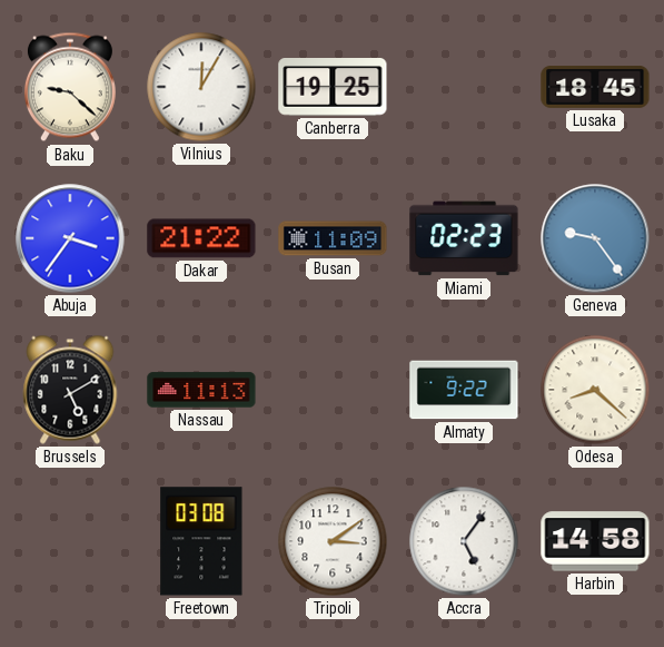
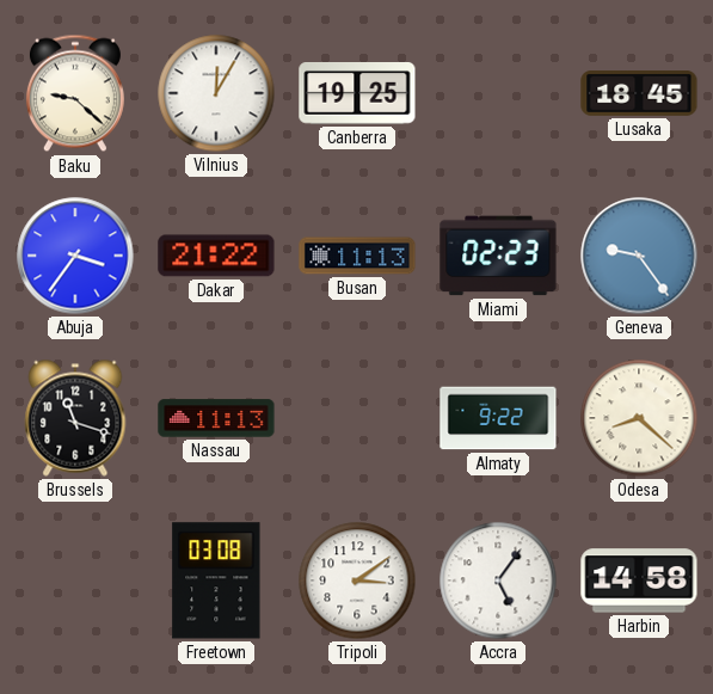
Busan: 11:09 -> 11:13
Brussels: 5:10 -> 11:18
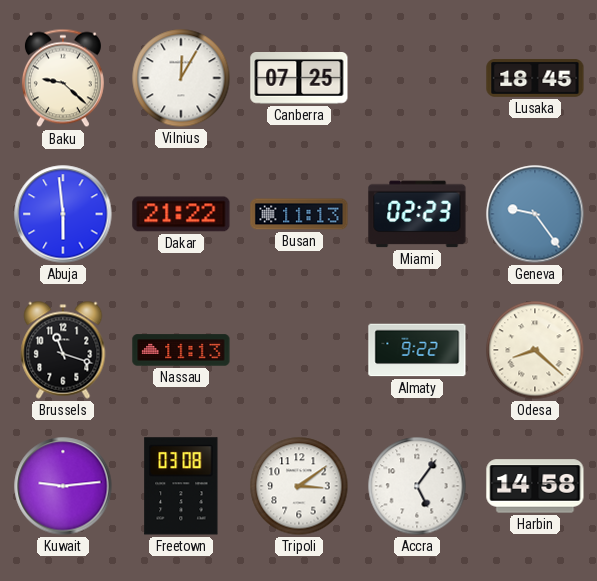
Canberra: 19:25 -> 07:25
Abuja: 3:36 -> 5:59
Kuwait: none -> 9:14
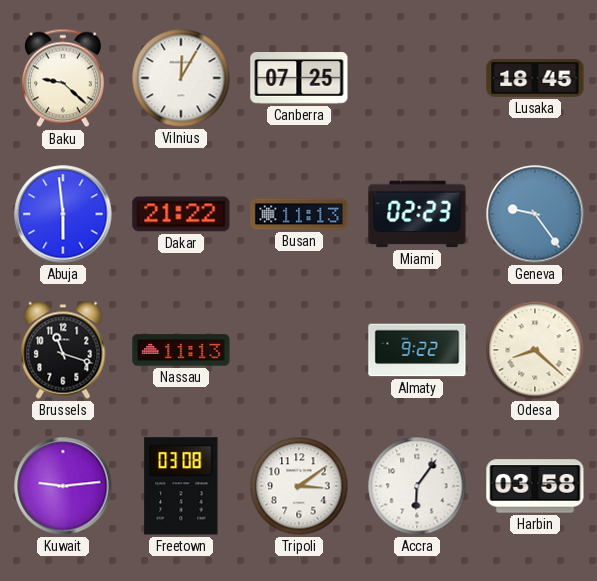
Accra: 5:06 -> 6:06
Harbin: 14:58 -> 03:58
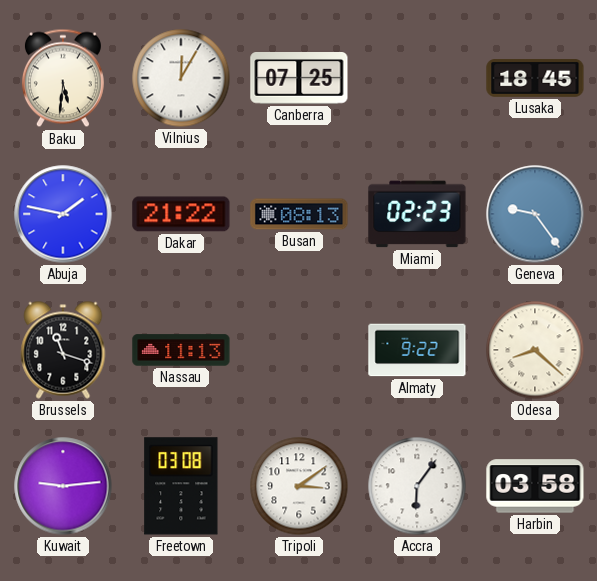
Baku: 9:22 -> 5:31
Abuja: 5:59 -> 1:47
Busan: 11:13 -> 08:13
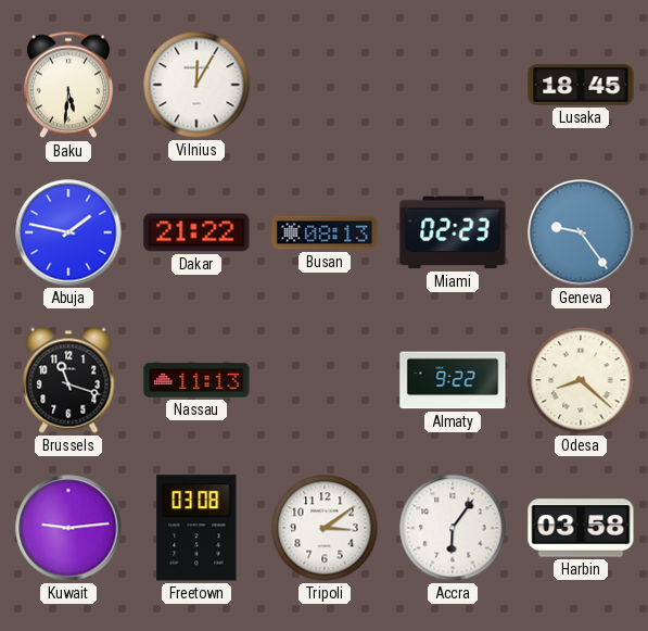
Canberra: 07:25 -> none
